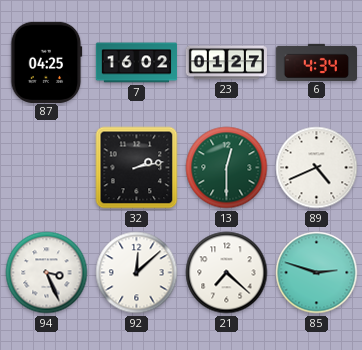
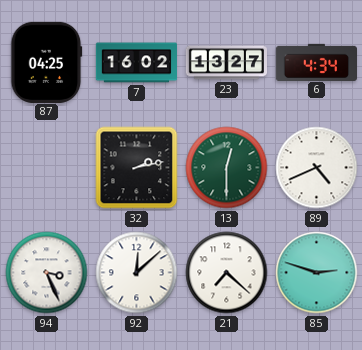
23: 01:27 -> 13:27
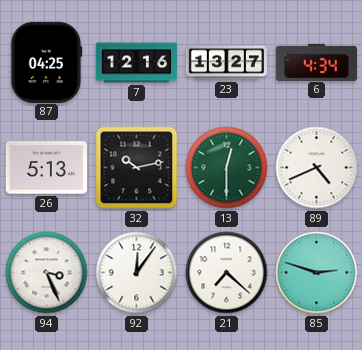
7: 16:02 -> 12:16
26: none -> 5:13
32: 2:13 -> 10:13
92: 12:08 -> 12:06
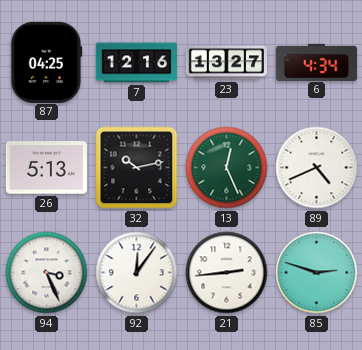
13: 12:30 -> 12:26
21: 7:22 -> 2:44
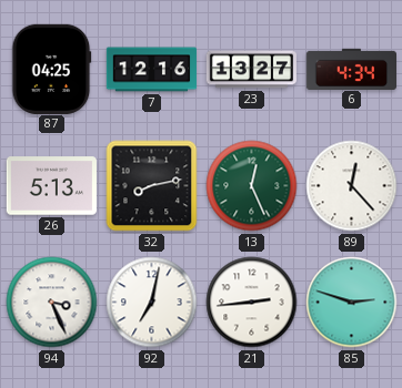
32: 10:13 -> 8:13
89: 4:41 -> 12:23
92: 12:06 -> 7:02
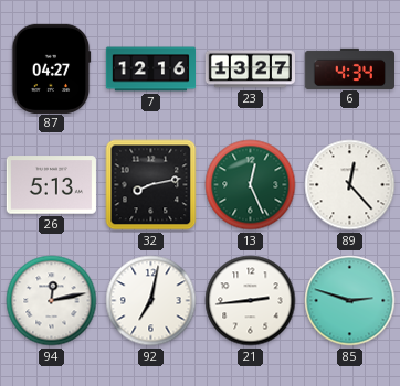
87: 04:25 -> 04:27
94: 3:26 -> 12:13
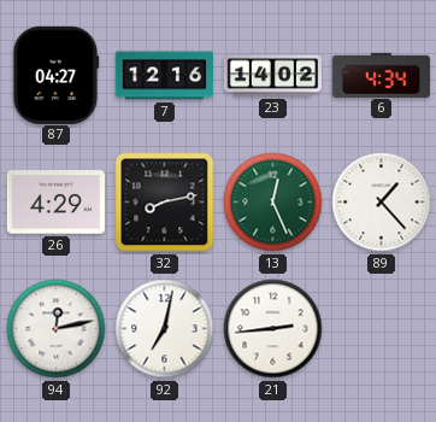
23: 13:27 -> 14:02
26: 5:13 -> 4:29
89: 12:23 -> 1:23
85: 2:48 -> none
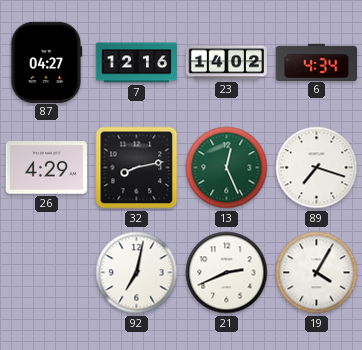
89: 1:23 -> 7:18
94: 12:13 -> none
21: 2:44 -> 2:41
19: none -> 4:05
